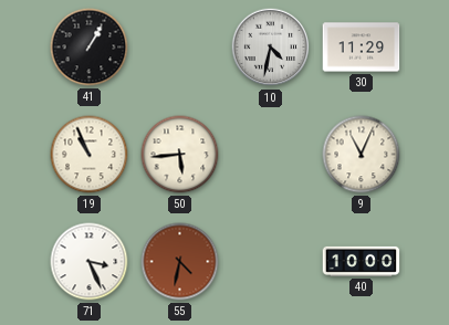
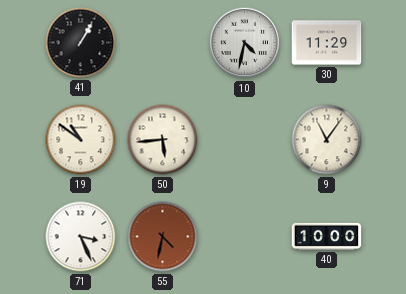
19: 10:56 -> 10:51
9: 11:04 -> 11:06
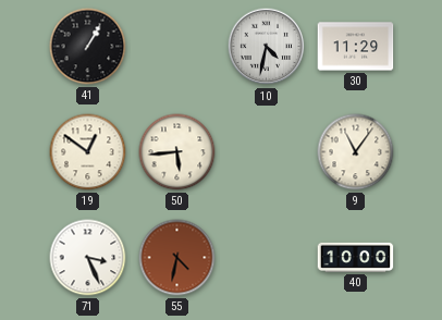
19: 10:51 -> 12:51
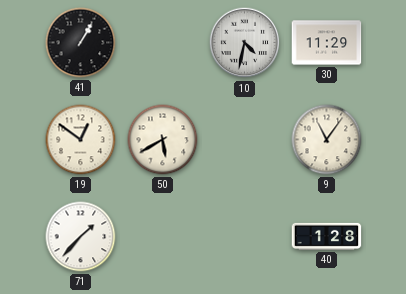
50: 5:44 -> 5:40
71: 3:26 -> 1:37
55: 4:32 -> none
40: 10:00 -> 1:28
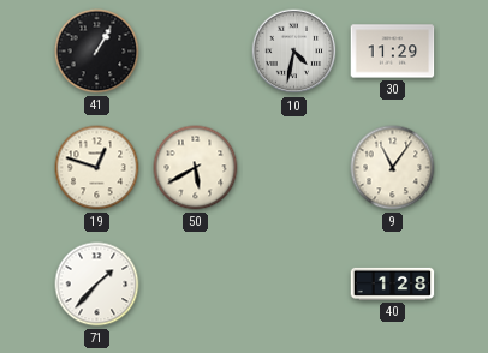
19: 12:51 -> 12:48
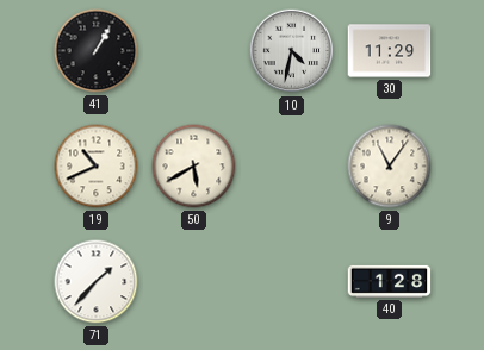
19: 12:48 -> 10:41
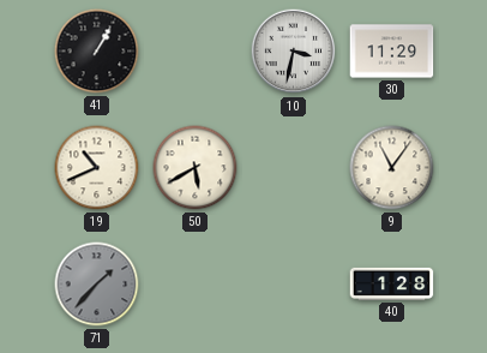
10: 4:32 -> 3:32
71 dial: white -> grey
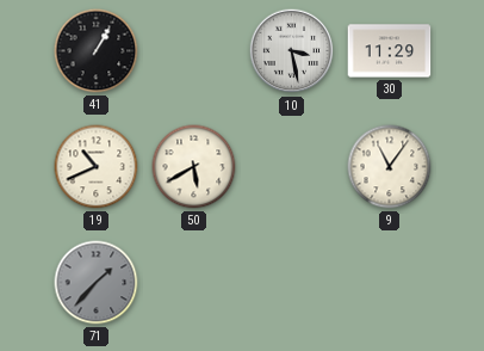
10: 3:32 -> 3:28
40: 1:28 -> none
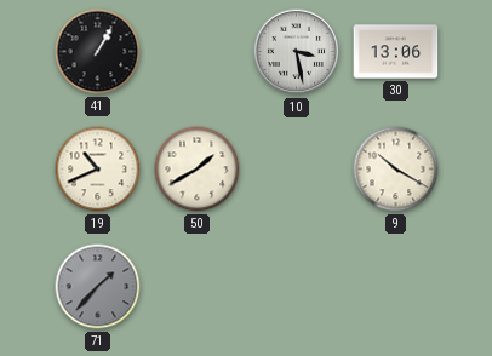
30: 11:29 -> 13:06
50: 5:40 -> 1:40
9: 11:06 -> 10:20
